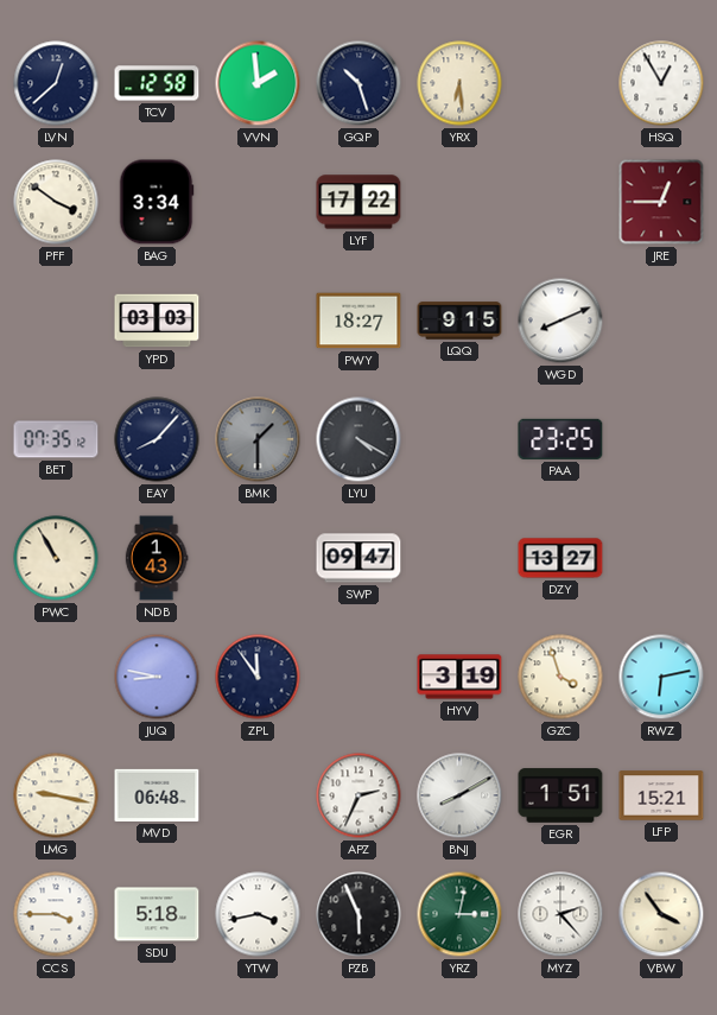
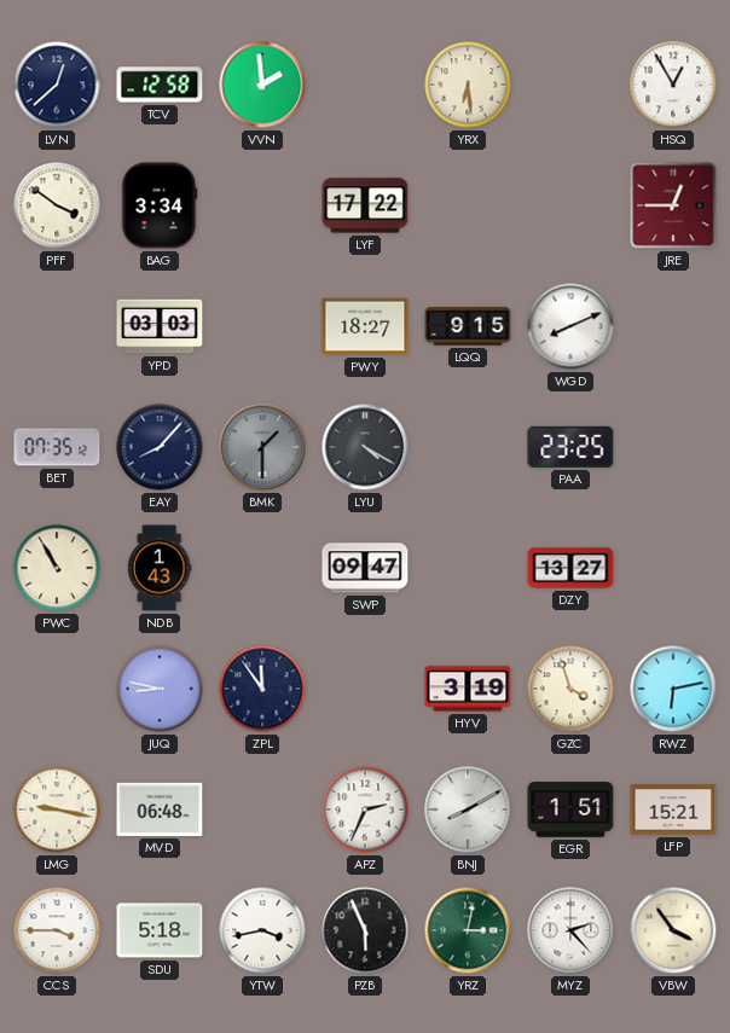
GQP: 10:27 -> none
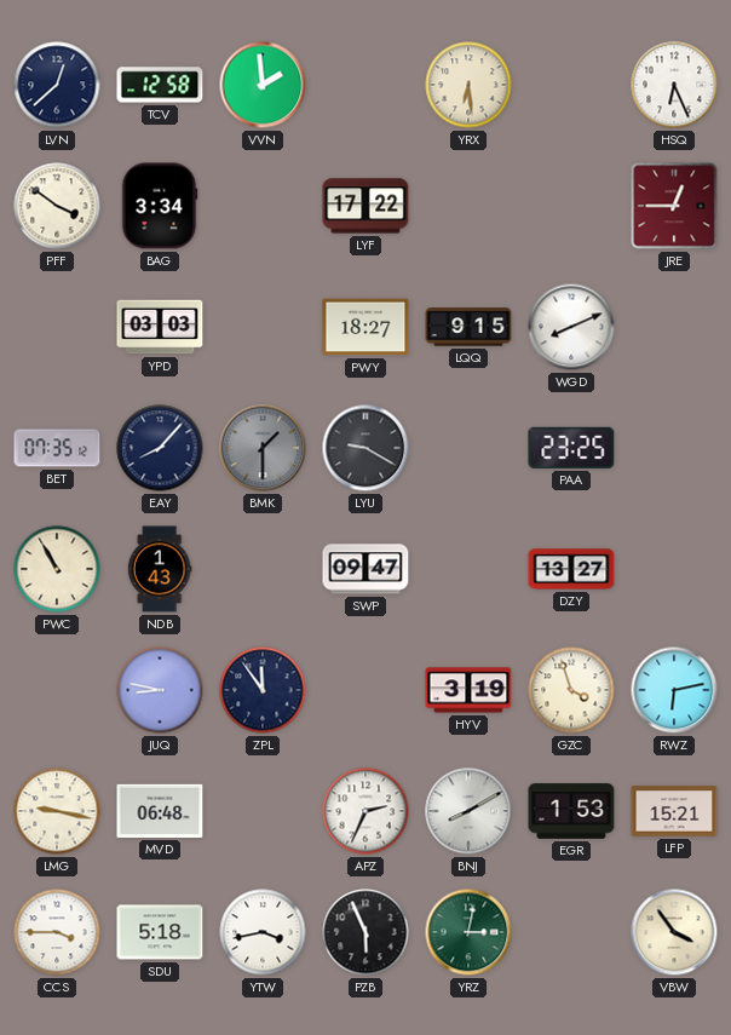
HSQ: 12:55 -> 6:26
LYU: 4:20 -> 9:20
EGR: 1:51 -> 1:53
MYZ: 2:23 -> none
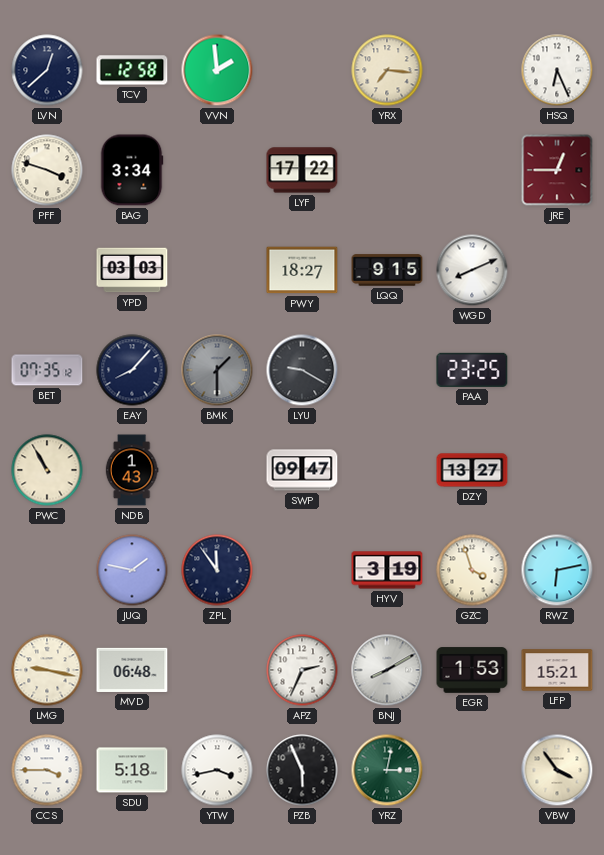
YRX: 6:29 -> 7:16
PFF: 3:51 -> 3:48
JUQ: 8:47 -> 1:47
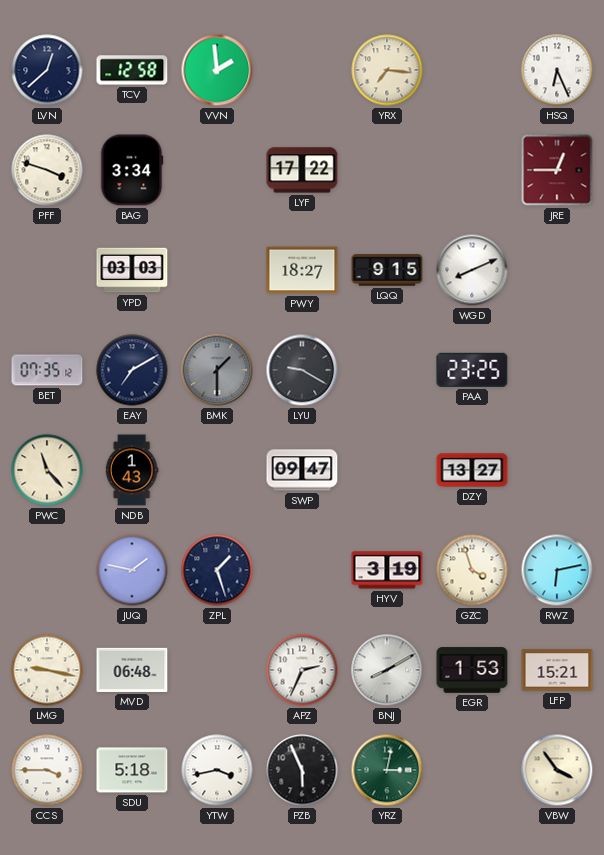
EAY: 8:07 -> 7:10
PWC: 10:55 -> 11:23
ZPL: 11:54 -> 1:27
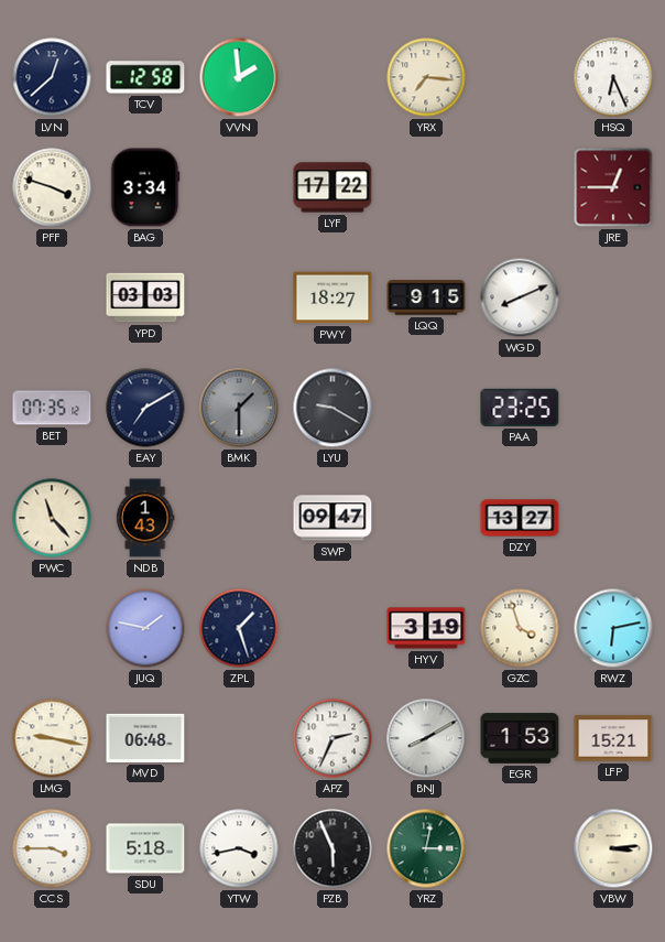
VBW: 3:54 -> 3:14
